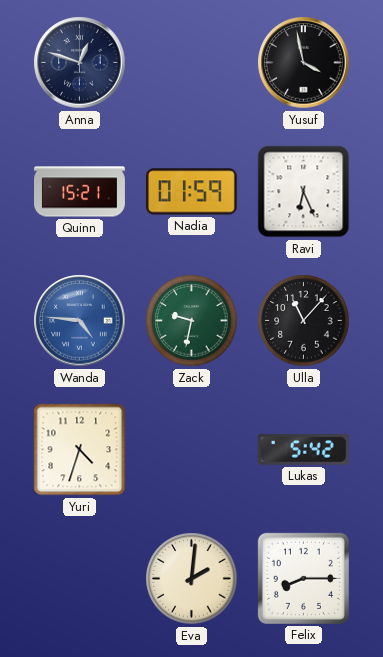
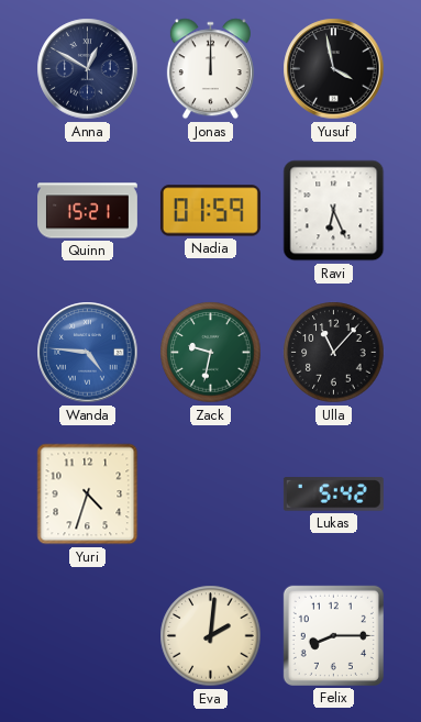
Anna: 12:48 -> 12:50
Jonas: none -> 12:00
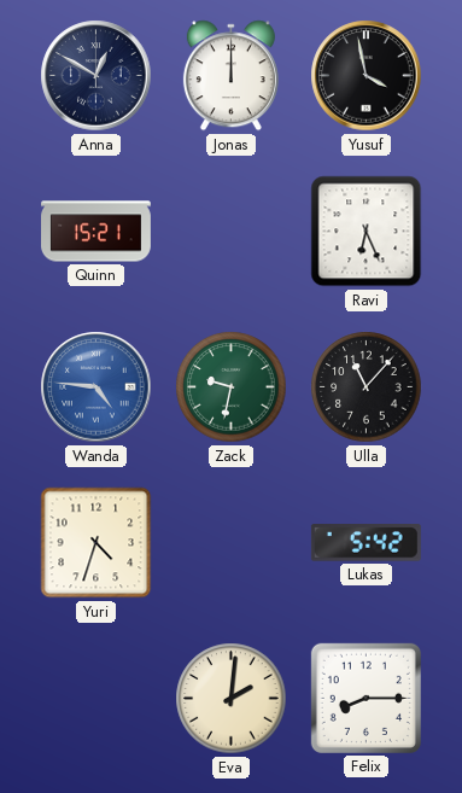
Nadia: 01:59 -> none
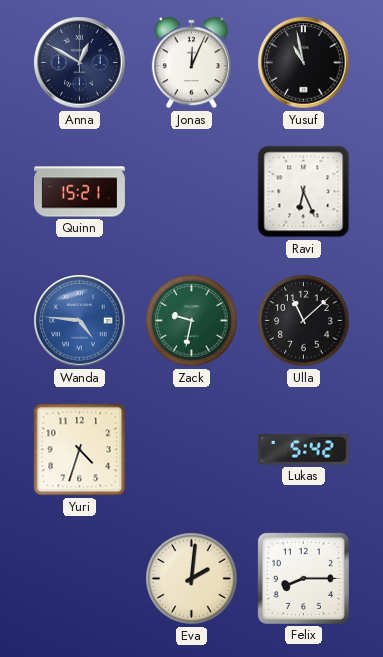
Jonas: 12:00 -> 12:04
Yusuf: 3:58 -> 10:58
Ulla: 11:07 -> 11:08
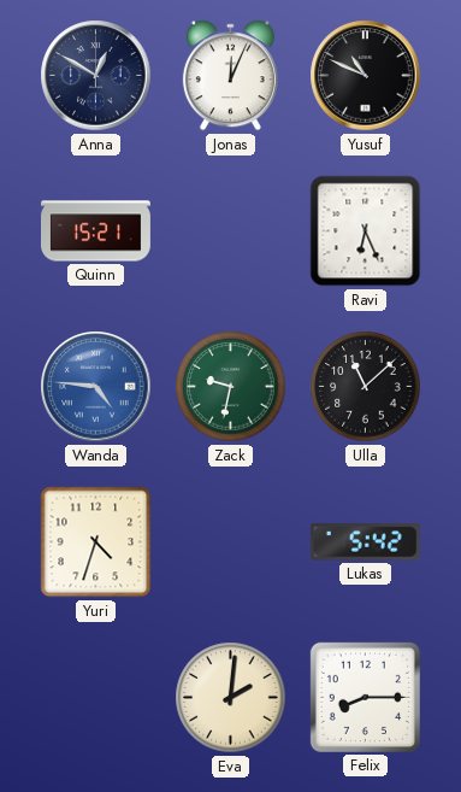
Yusuf: 10:58 -> 10:49
